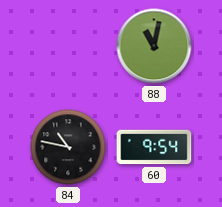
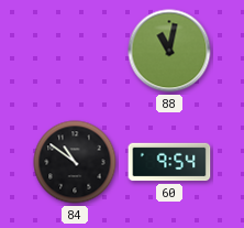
84: 10:47 -> 10:51
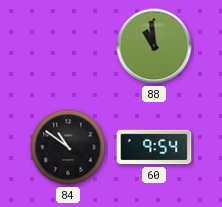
88: 11:02 -> 10:59
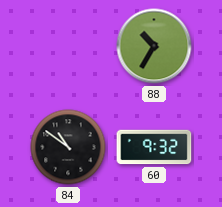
88: 10:59 -> 10:35
60: 9:54 -> 9:32
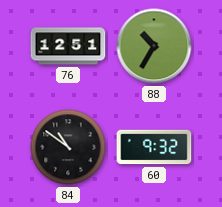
76: none -> 12:51
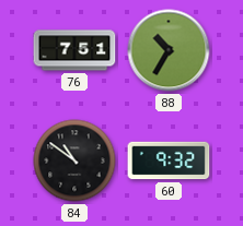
76: 12:51 -> 7:51
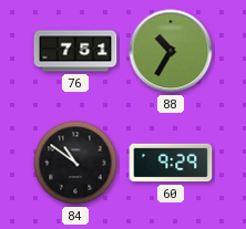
60: 9:32 -> 9:29
